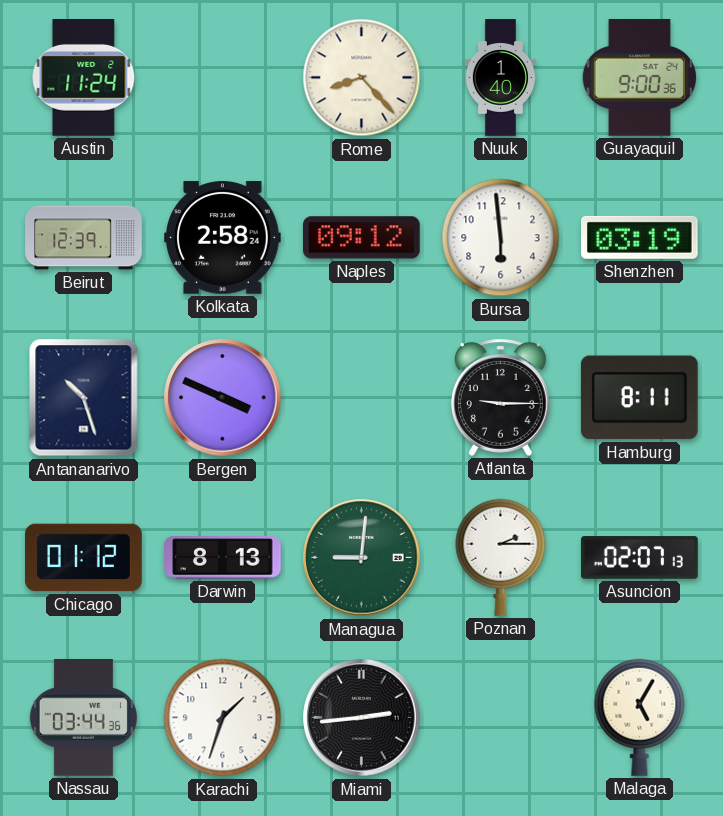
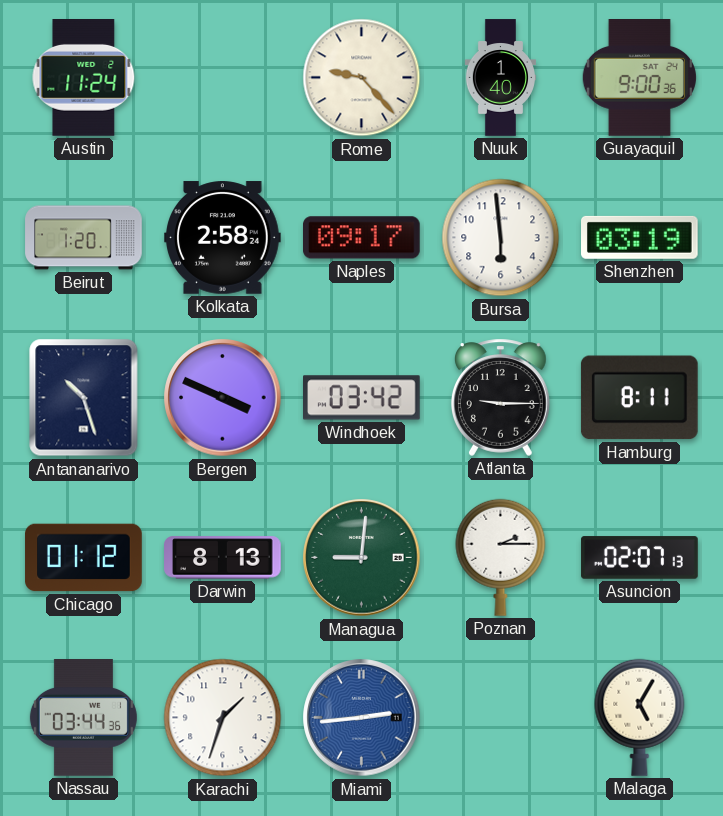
Rome: 8:23 -> 9:23
Beirut: 12:39 -> 1:20
Naples: 09:12 -> 09:17
Windhoek: none -> 03:42
Miami dial: black -> blue
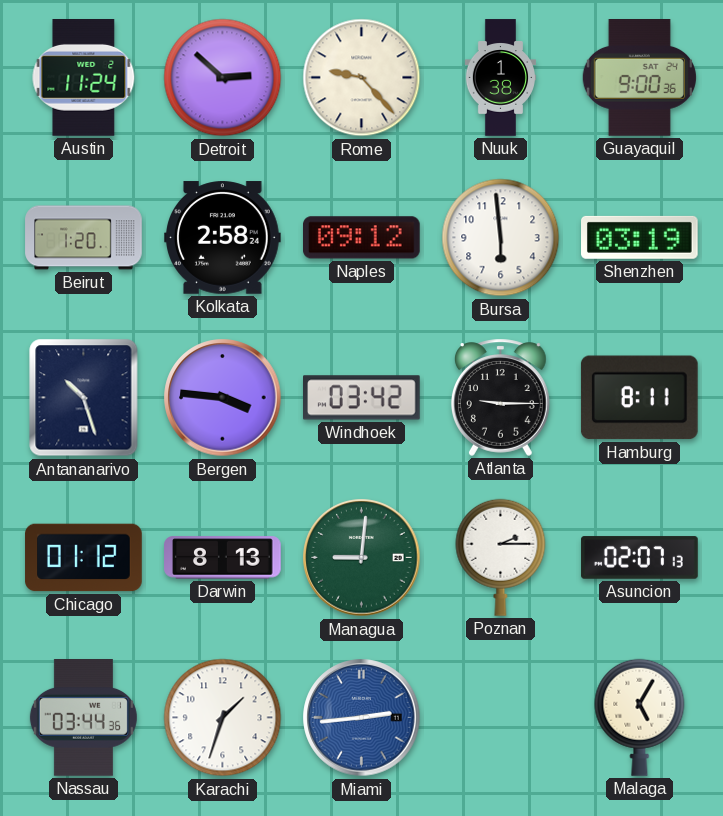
Detroit: none -> 2:52
Nuuk: 1:40 -> 1:38
Naples: 09:17 -> 09:12
Bergen: 3:49 -> 3:46
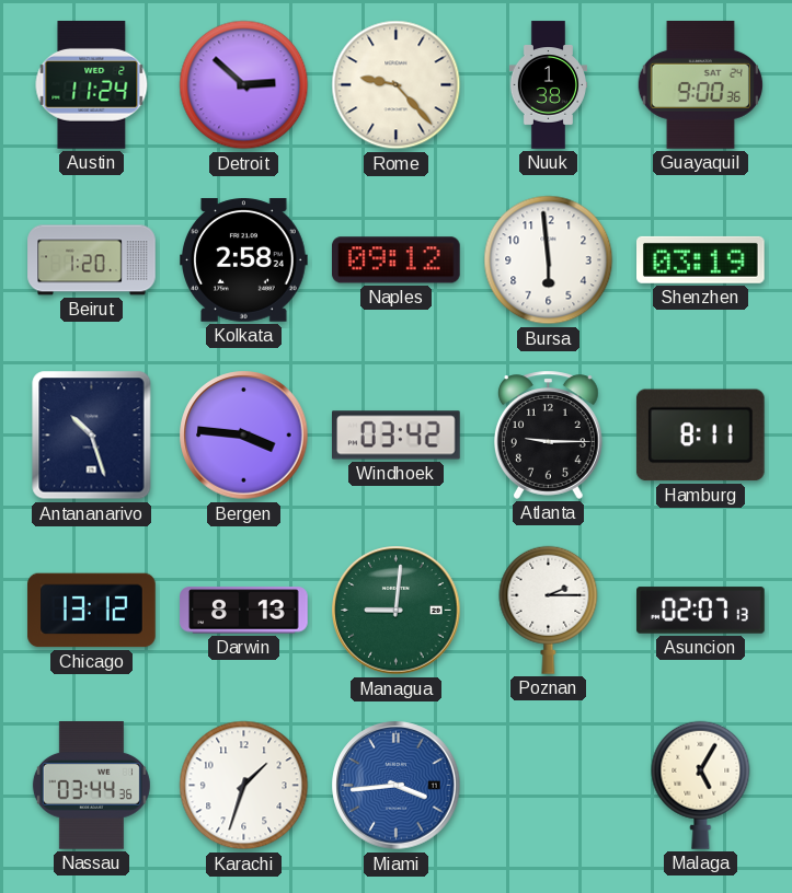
Chicago: 01:12 -> 13:12
Miami: 2:44 -> 3:44
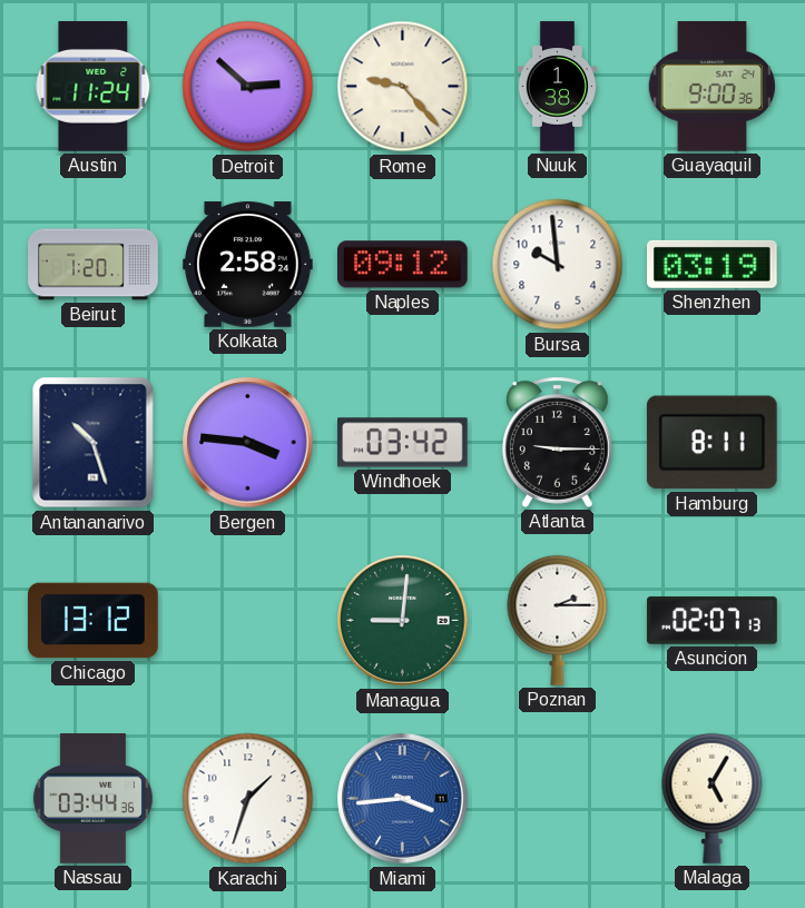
Bursa: 5:59 -> 9:59
Darwin: 8:13 -> none
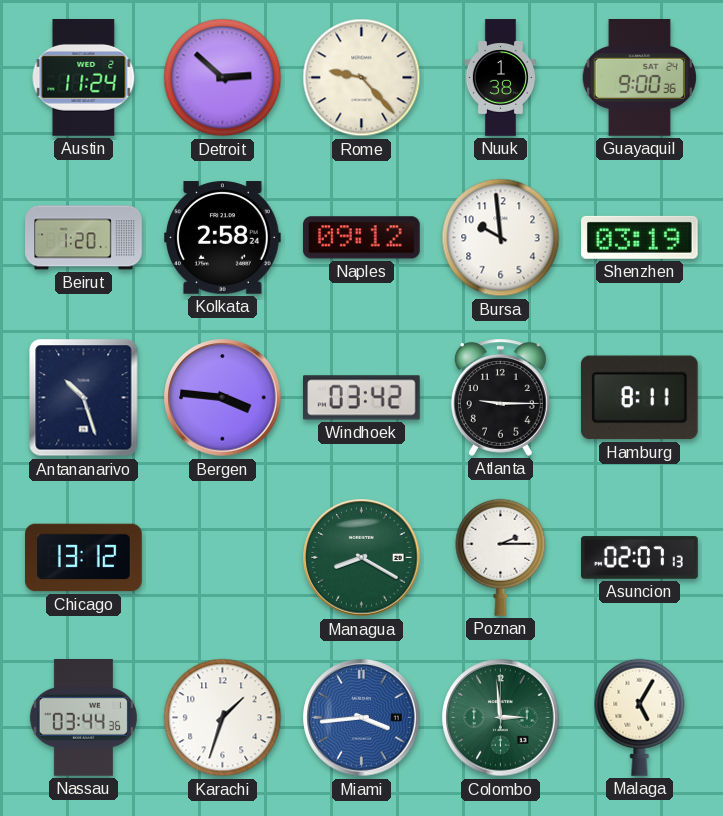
Managua: 9:01 -> 8:20
Colombo: none -> 2:59
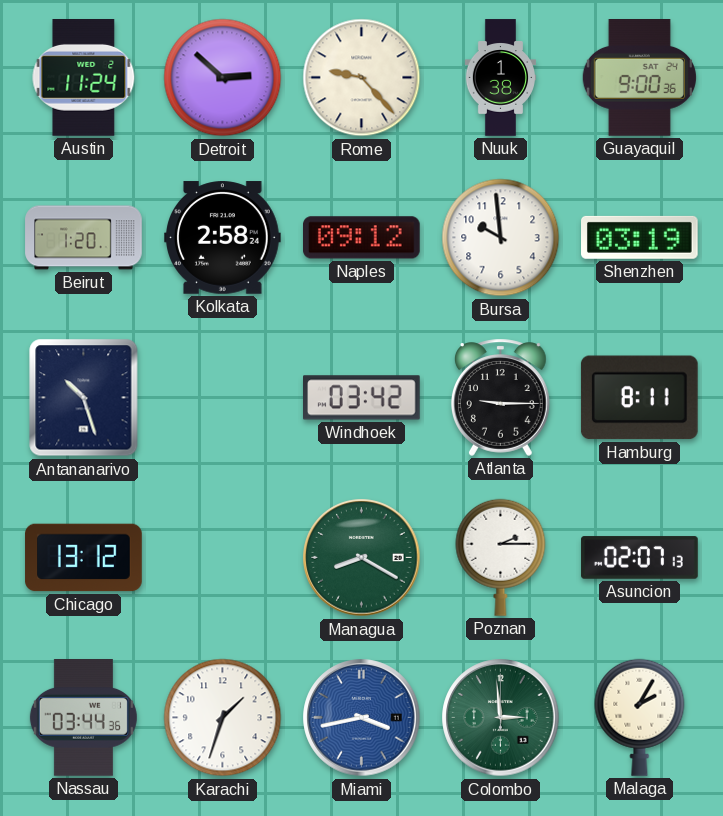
Bergen: 3:46 -> none
Miami: 3:44 -> 3:43
Malaga: 5:05 -> 2:05
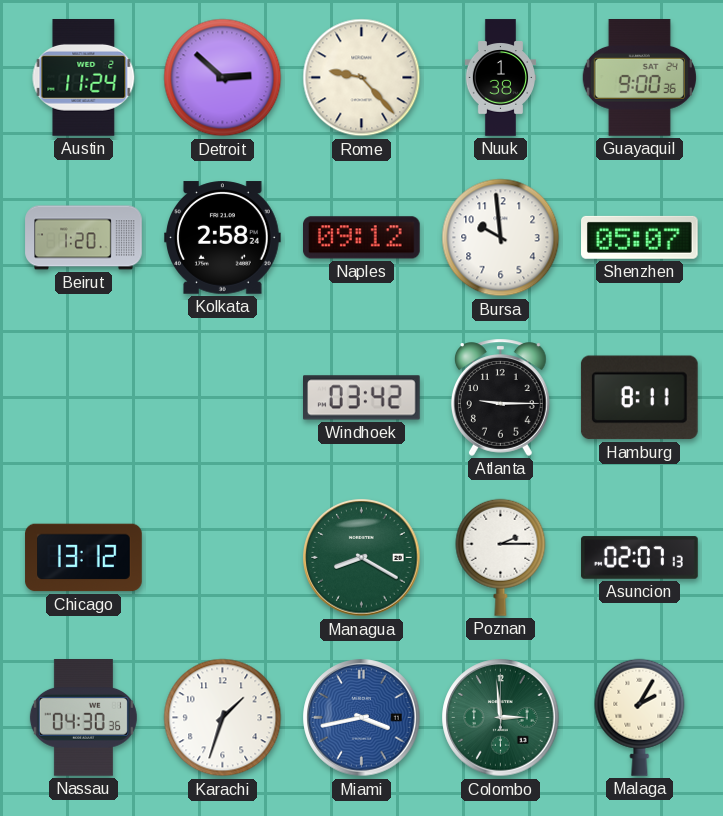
Shenzhen: 03:19 -> 05:07
Antananarivo: 10:27 -> none
Nassau: 03:44 -> 04:30
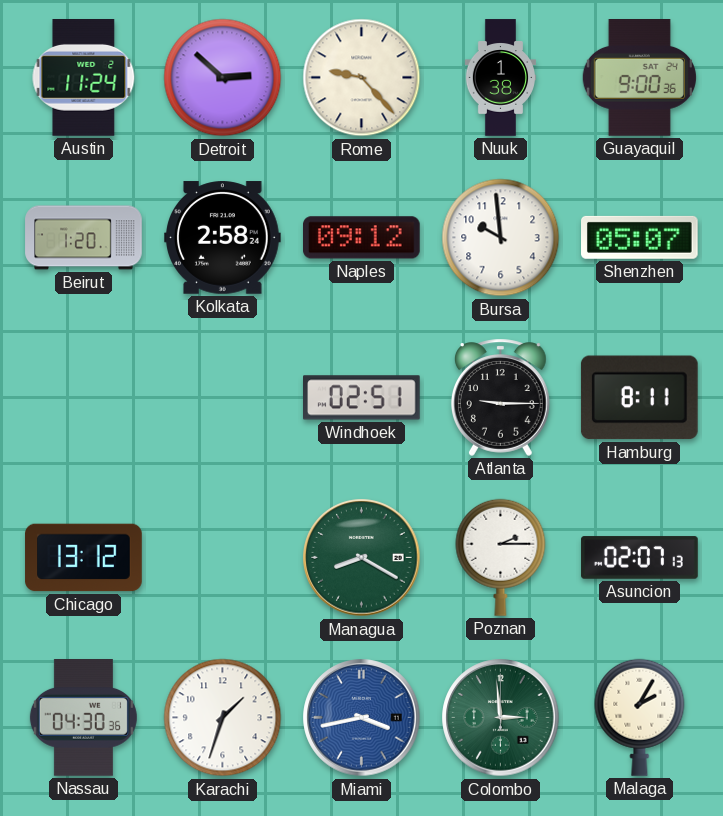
Windhoek: 03:42 -> 02:51
